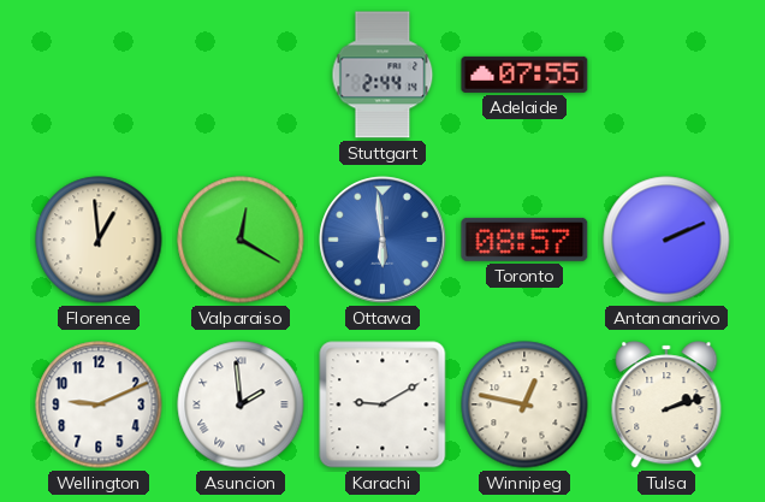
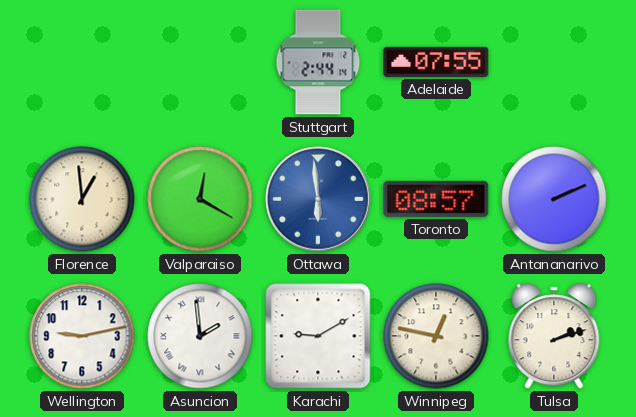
Wellington: 9:11 -> 9:13
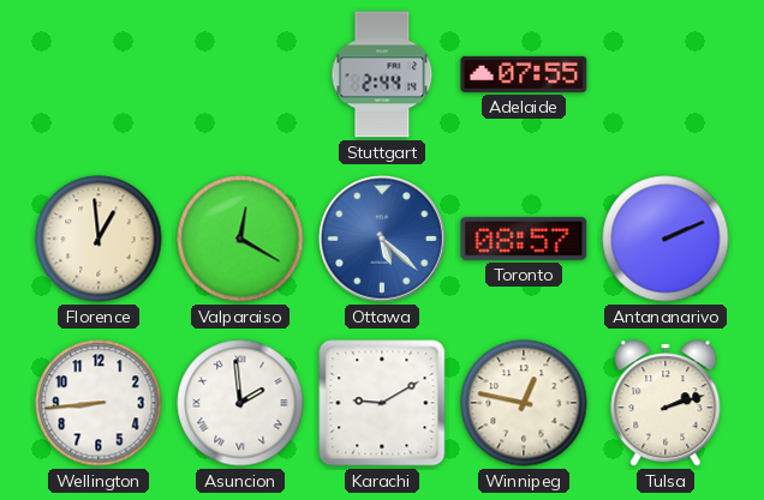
Ottawa: 5:59 -> 5:22
Wellington: 9:13 -> 8:44
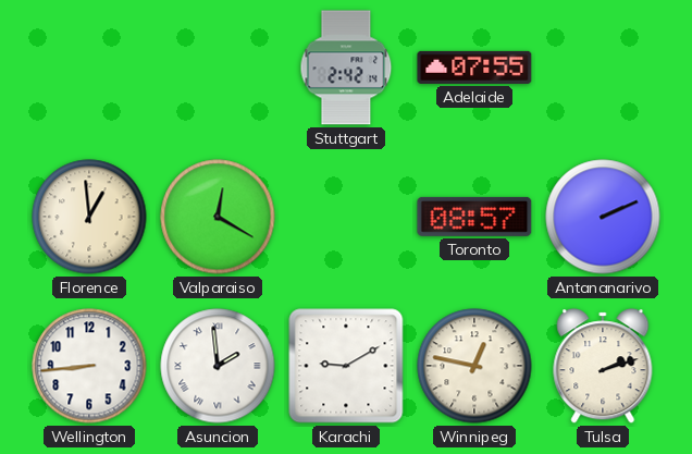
Stuttgart: 2:44 -> 2:42
Ottawa: 5:22 -> none
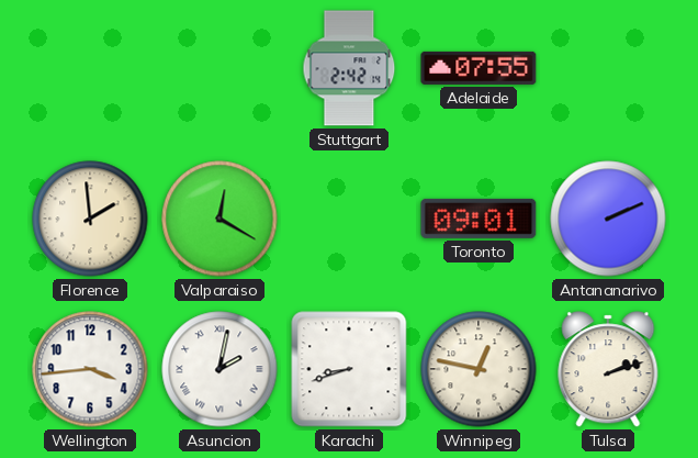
Florence: 12:59 -> 1:59
Toronto: 08:57 -> 09:01
Wellington: 8:44 -> 3:44
Asuncion: 1:59 -> 2:02
Karachi: 9:10 -> 8:42
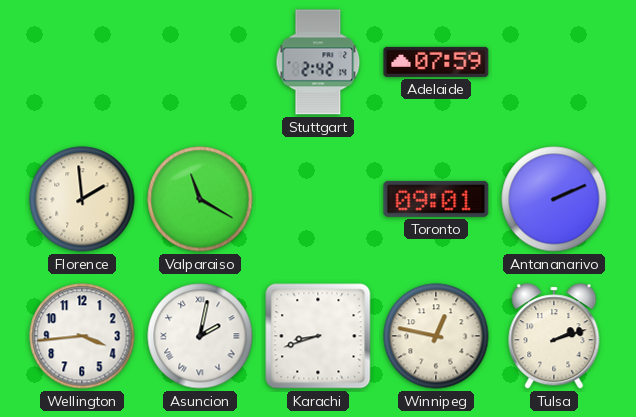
Adelaide: 07:55 -> 07:59
Valparaiso: 12:20 -> 11:20
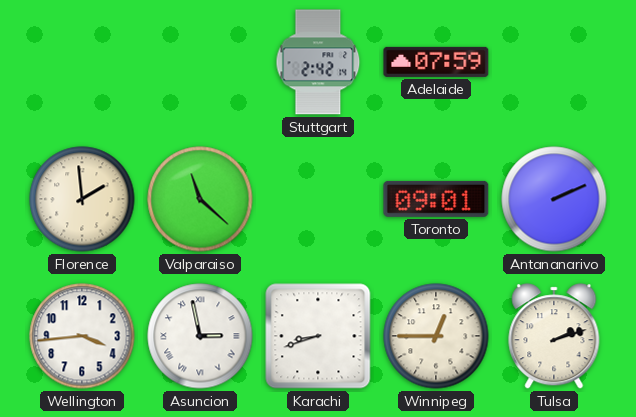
Valparaiso: 11:20 -> 11:22
Asuncion: 2:02 -> 2:58
Winnipeg: 12:47 -> 12:45
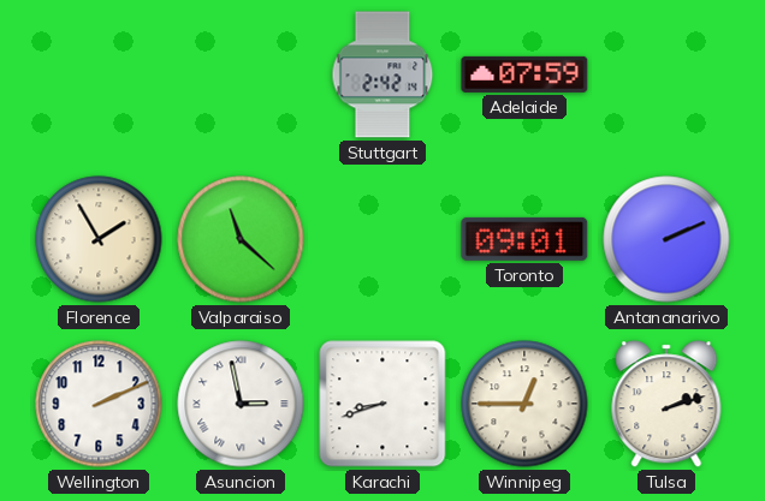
Florence: 1:59 -> 1:55
Wellington: 3:44 -> 2:11
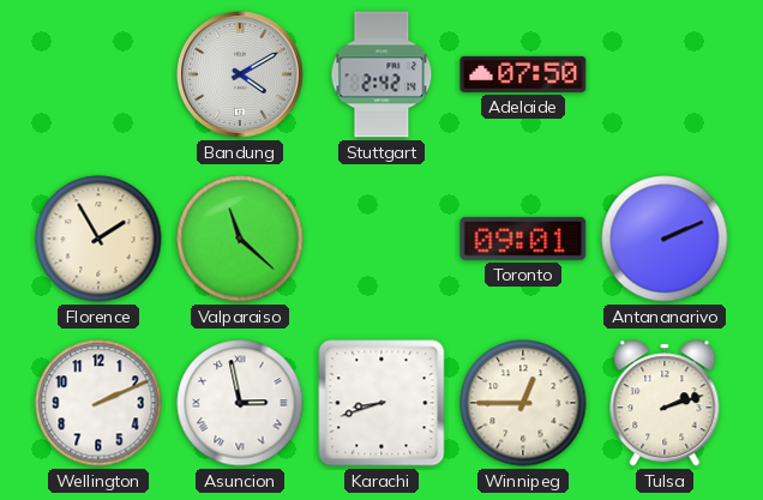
Bandung: none -> 4:10
Adelaide: 07:59 -> 07:50
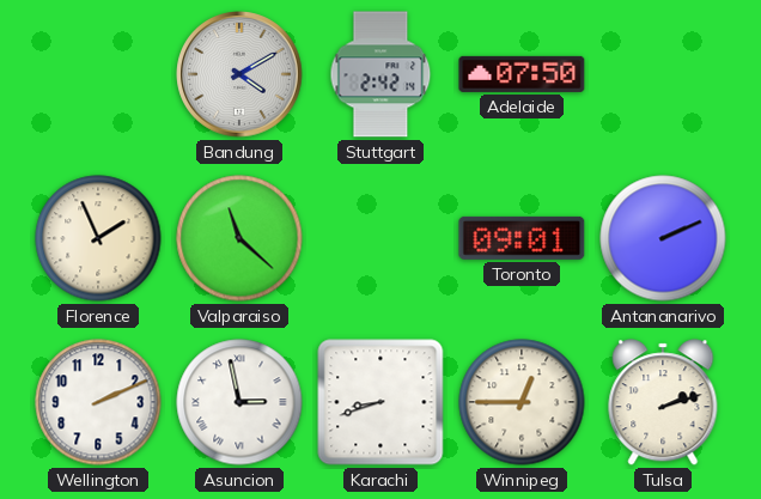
Florence: 1:55 -> 1:56
